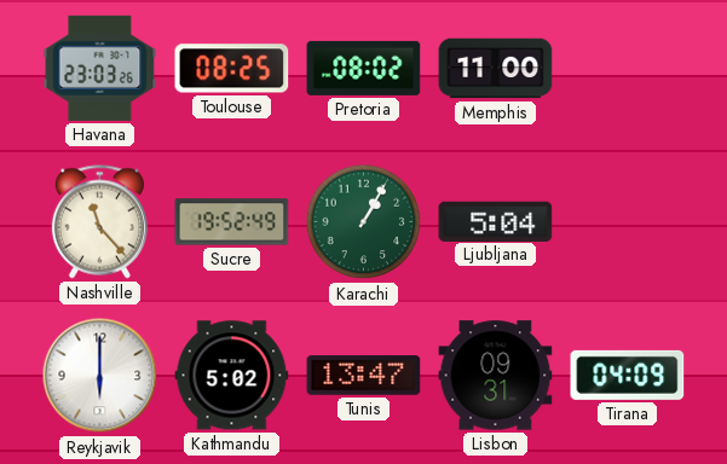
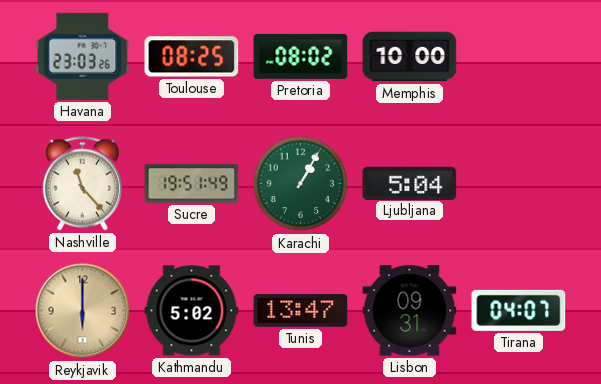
Memphis: 11:00 -> 10:00
Sucre: 19:52 -> 19:51
Reykjavik dial: white -> champagne
Tirana: 04:09 -> 04:07
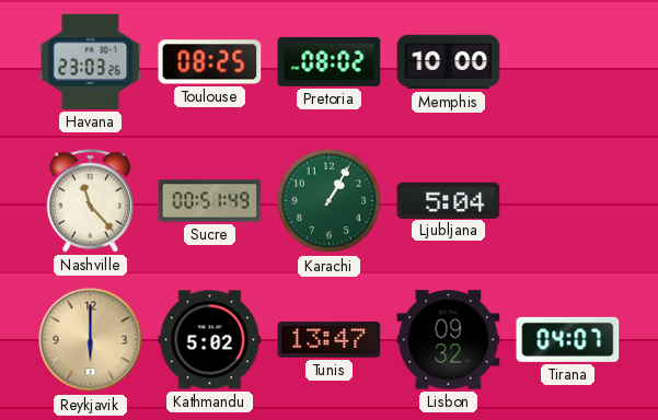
Sucre: 19:51 -> 00:51
Lisbon: 09:31 -> 09:32
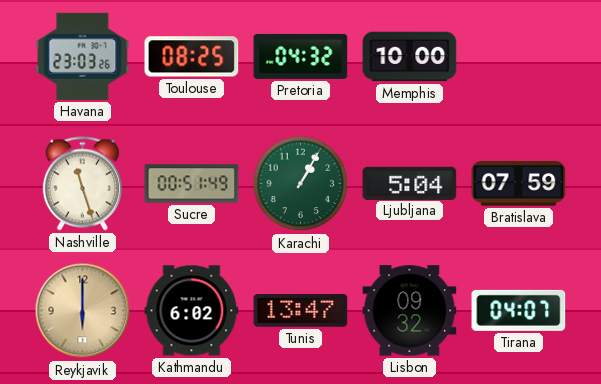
Pretoria: 08:02 -> 04:32
Nashville: 11:23 -> 11:27
Bratislava: none -> 07:59
Kathmandu: 5:02 -> 6:02
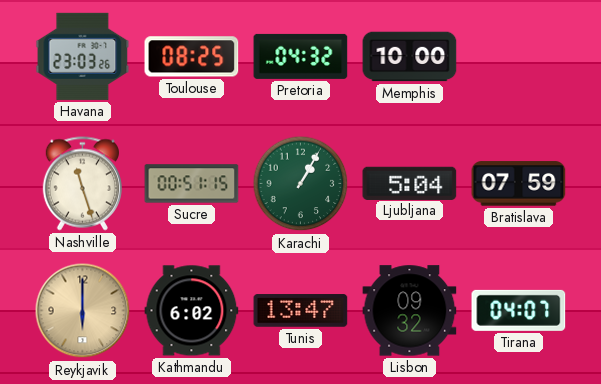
Sucre: 00:51:49 -> 00:51:15
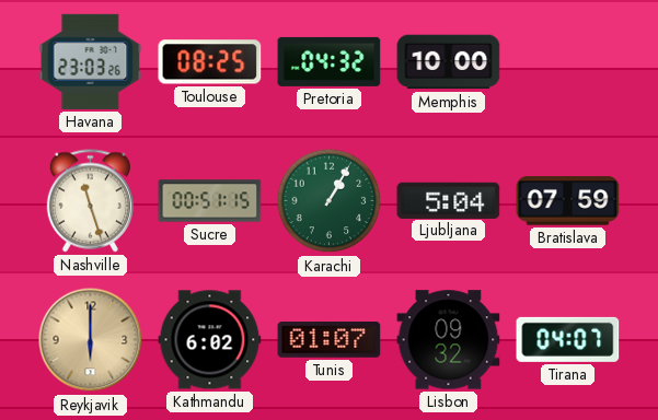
Tunis: 13:47 -> 01:07
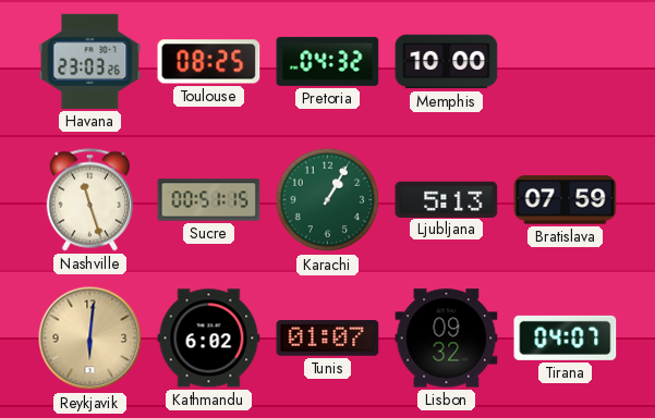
Ljubljana: 5:04 -> 5:13
Reykjavik: 6:00 -> 6:01
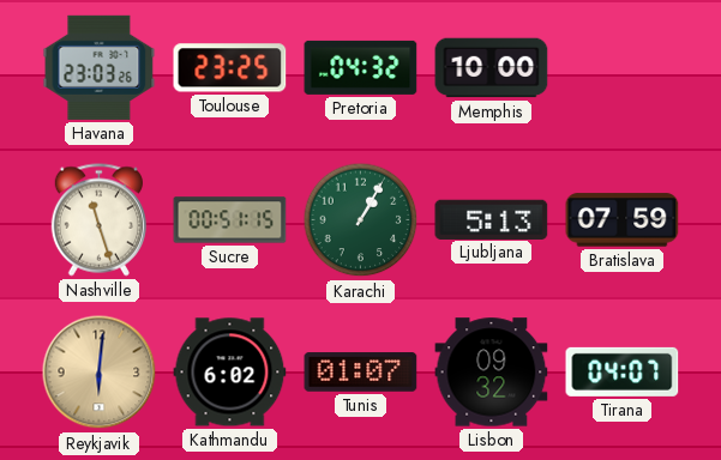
Toulouse: 08:25 -> 23:25
